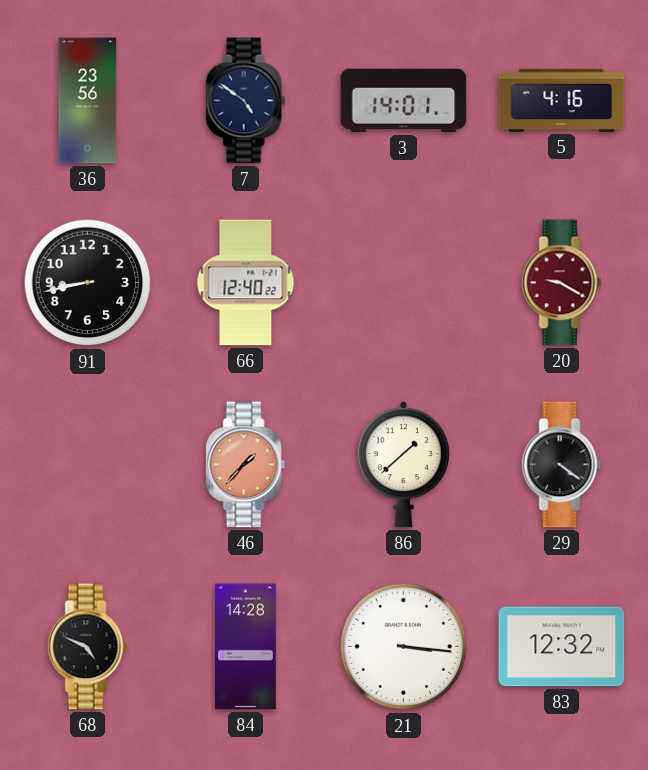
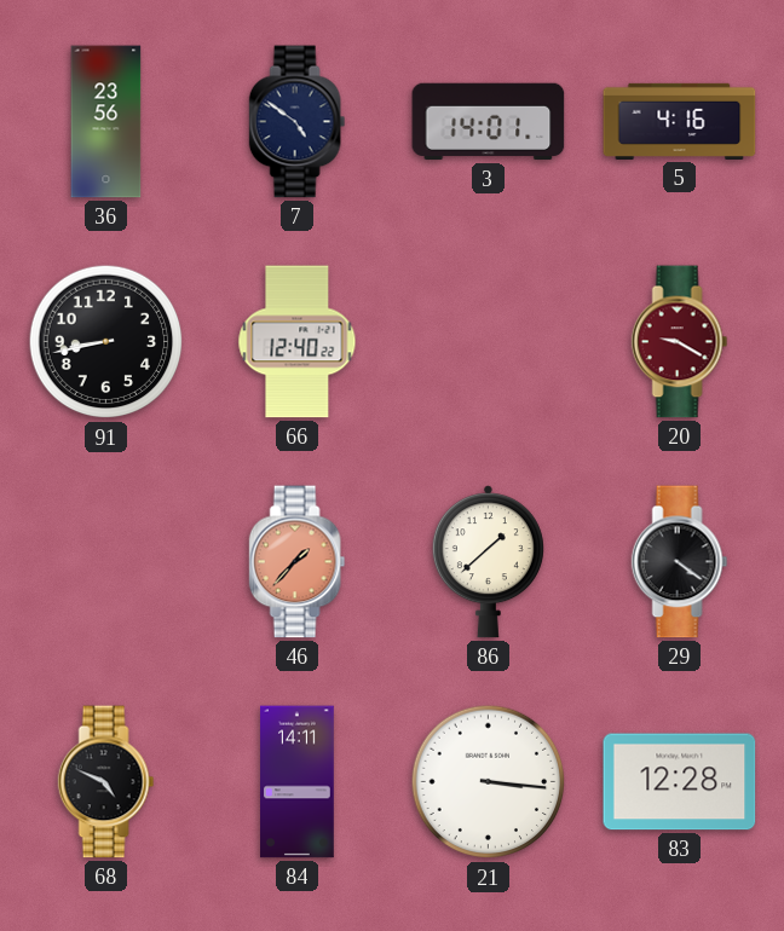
84: 14:28 -> 14:11
83: 12:32 -> 12:28
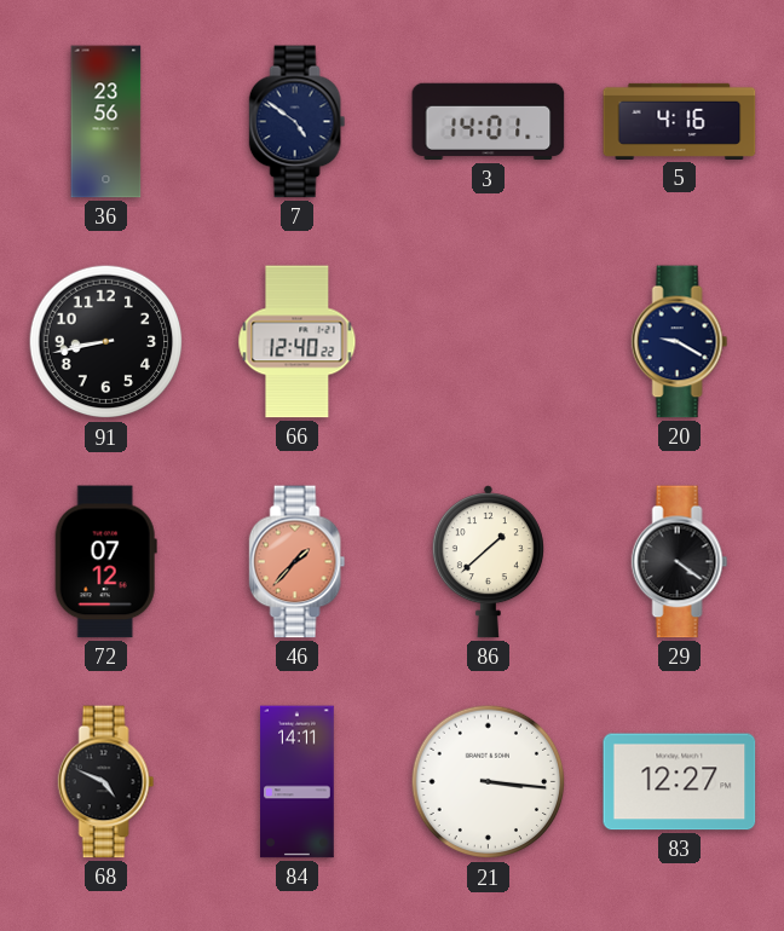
20 dial: burgundy -> navy
72: none -> 07:12
83: 12:28 -> 12:27
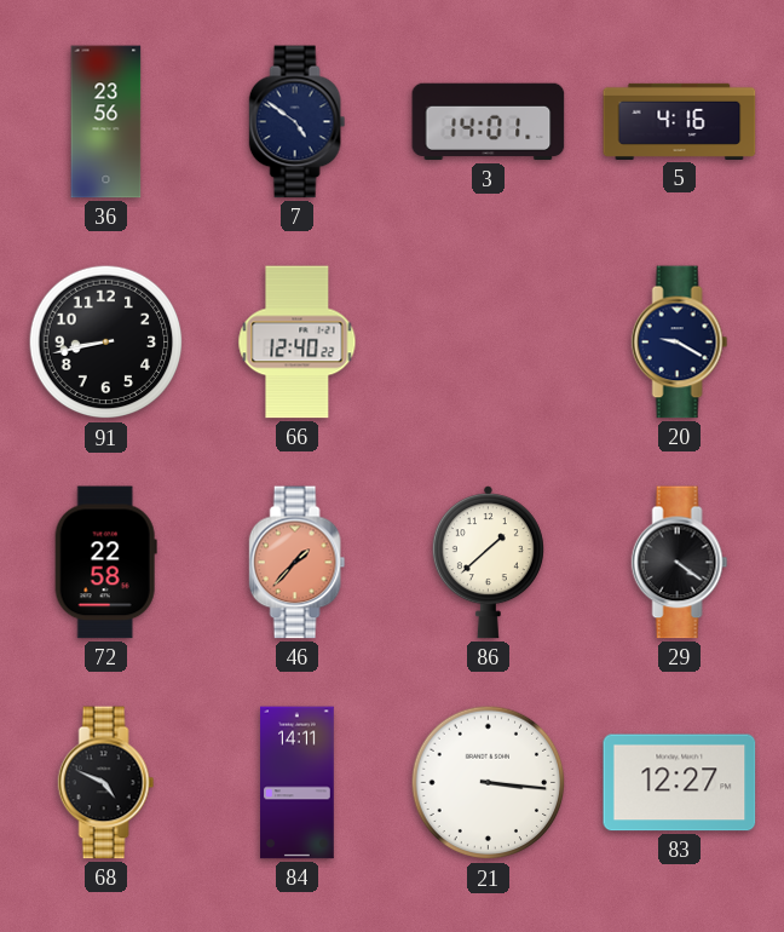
72: 07:12 -> 22:58
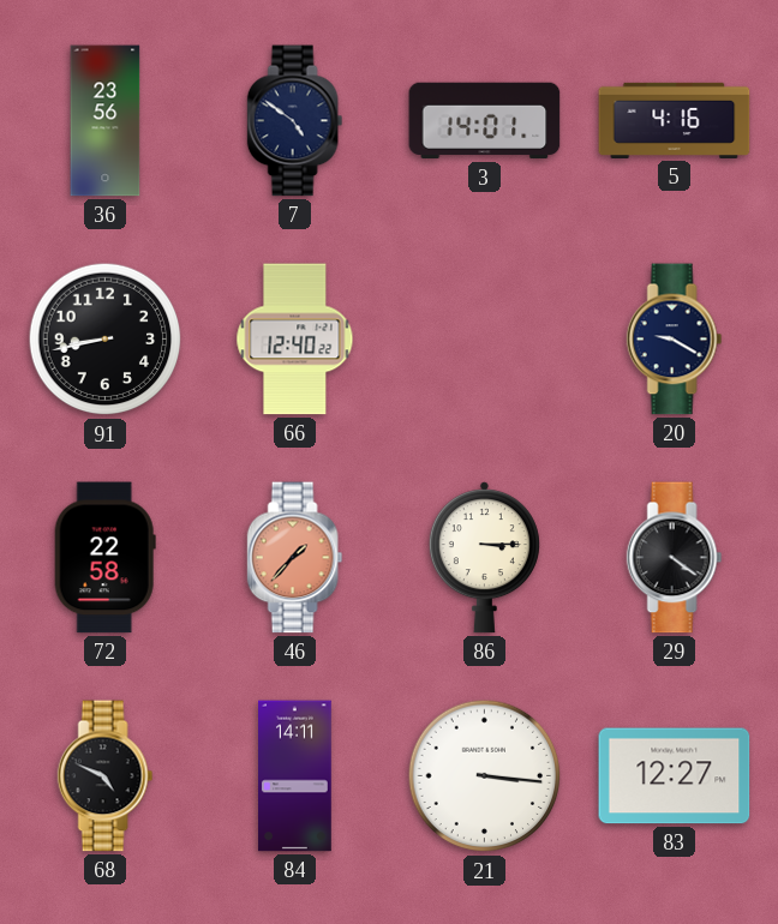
86: 1:38 -> 3:15
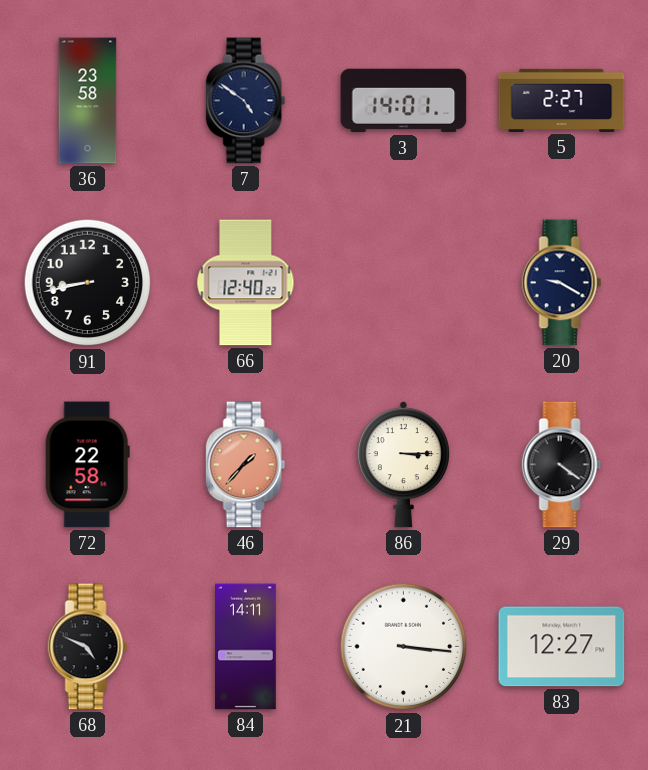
36: 23:56 -> 23:58
5: 4:16 -> 2:27
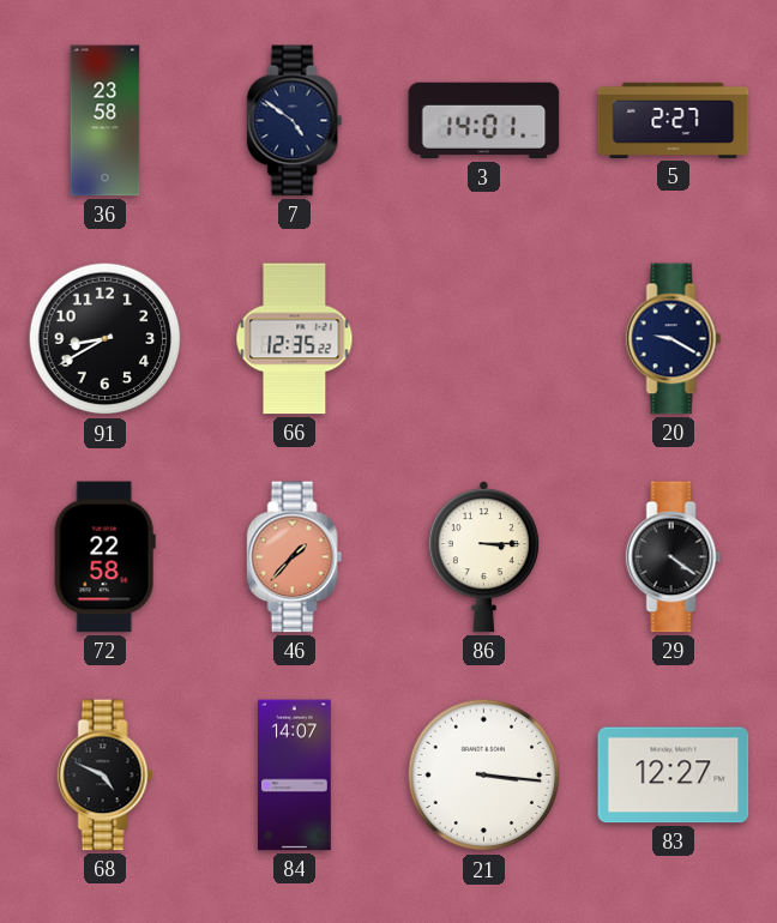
91: 8:43 -> 8:40
66: 12:40 -> 12:35
84: 14:11 -> 14:07
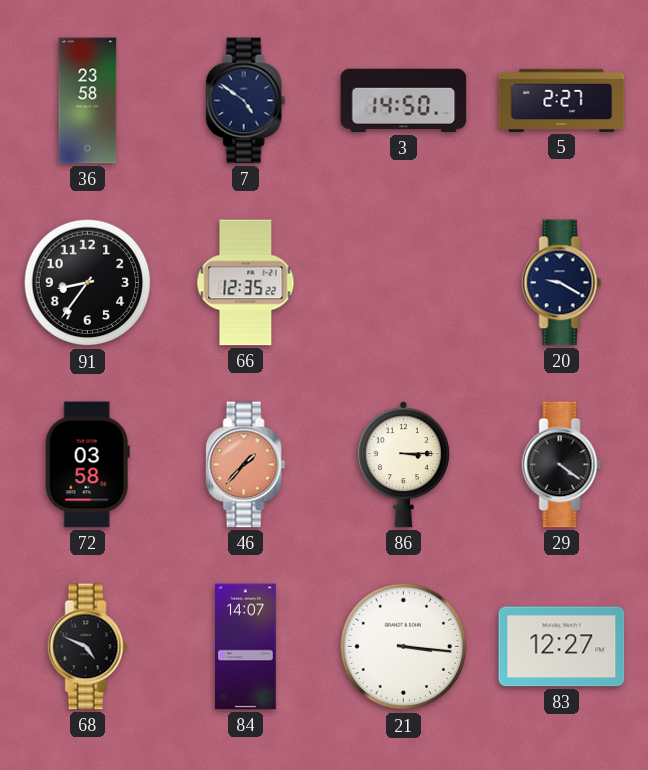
3: 14:01 -> 14:50
91: 8:40 -> 8:36
72: 22:58 -> 03:58
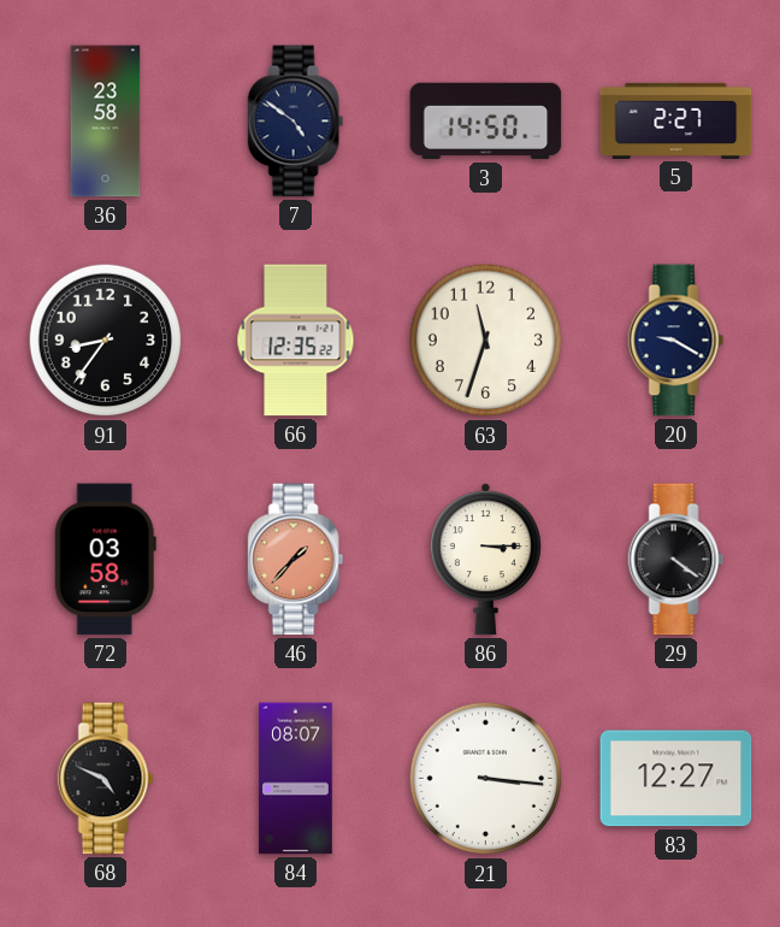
63: none -> 11:33
84: 14:07 -> 08:07
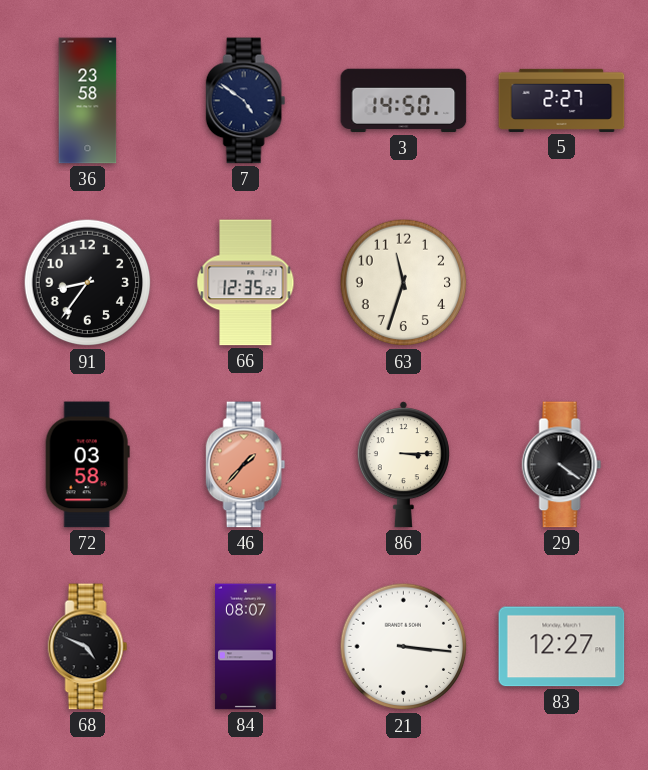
20: 9:20 -> none
